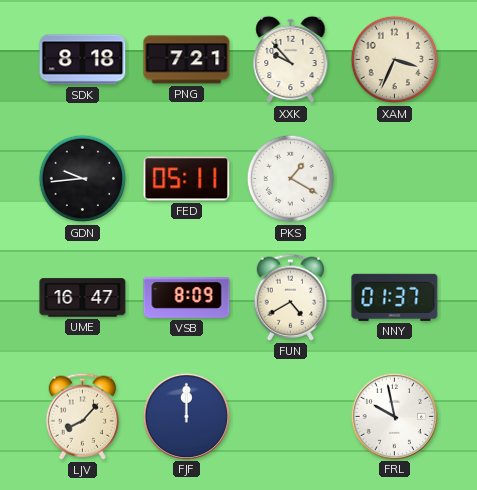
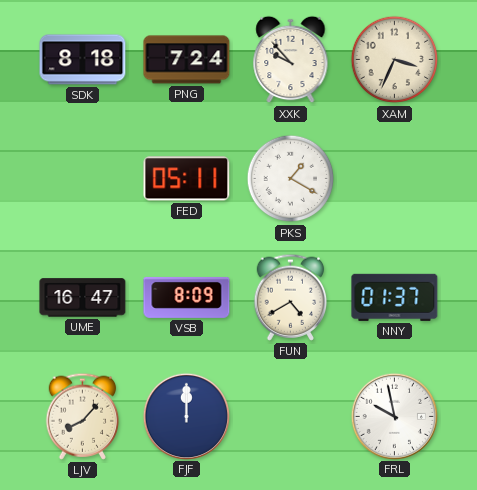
PNG: 7:21 -> 7:24
GDN: 9:44 -> none
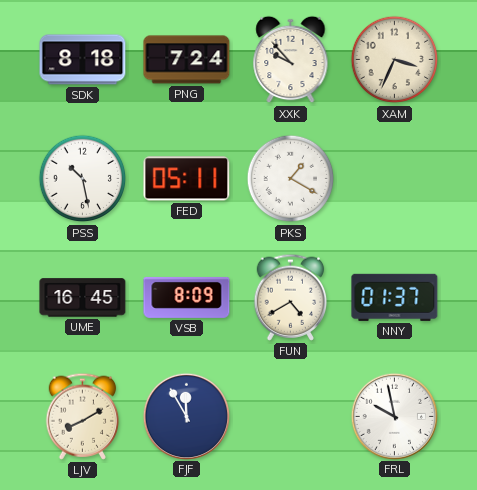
PSS: none -> 10:28
UME: 16:47 -> 16:45
LJV: 8:07 -> 8:10
FJF: 12:00 -> 11:55
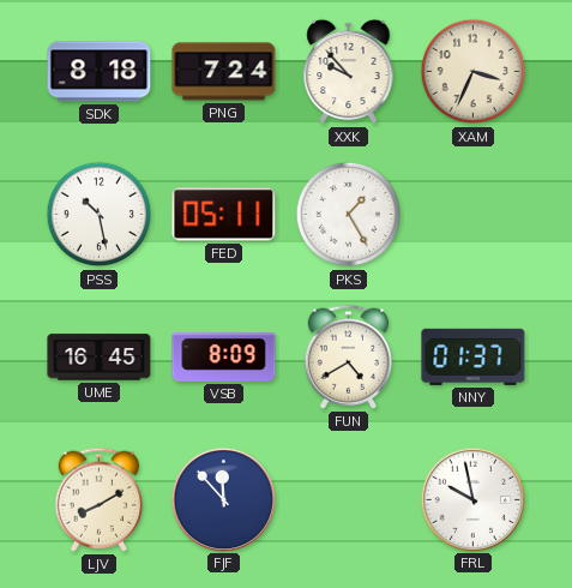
PKS: 1:20 -> 1:25
FJF: 11:55 -> 11:53
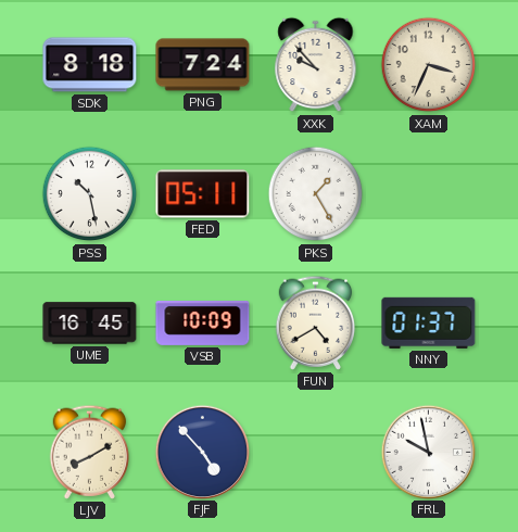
VSB: 8:09 -> 10:09
FJF: 11:53 -> 4:53
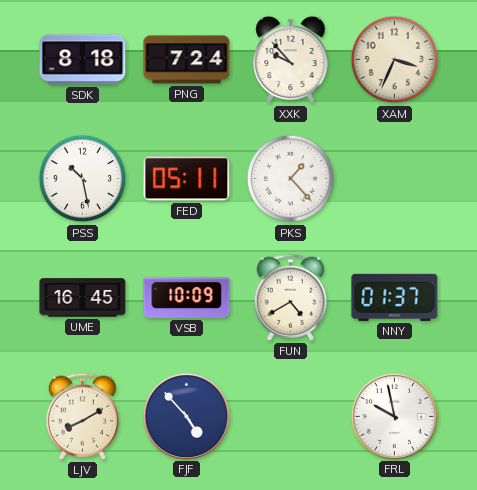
PKS: 1:25 -> 1:23
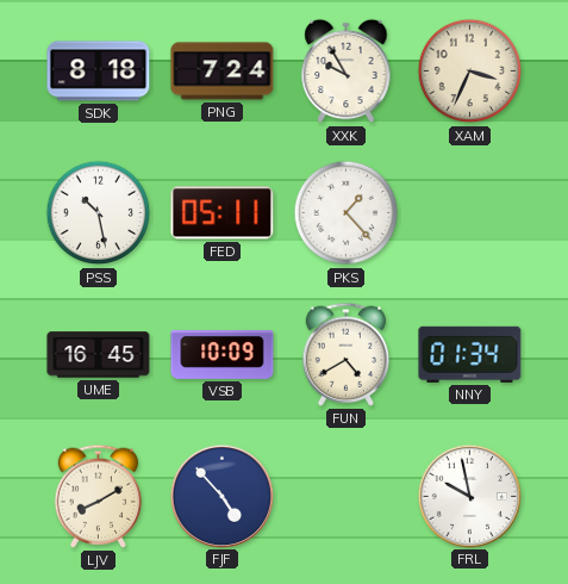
XXK: 9:53 -> 9:55
NNY: 01:37 -> 01:34
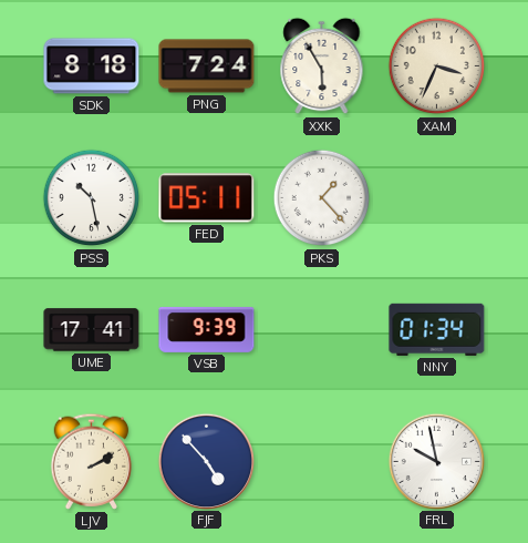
XXK: 9:55 -> 5:55
UME: 16:45 -> 17:41
VSB: 10:09 -> 9:39
FUN: 4:40 -> none
LJV: 8:10 -> 2:10
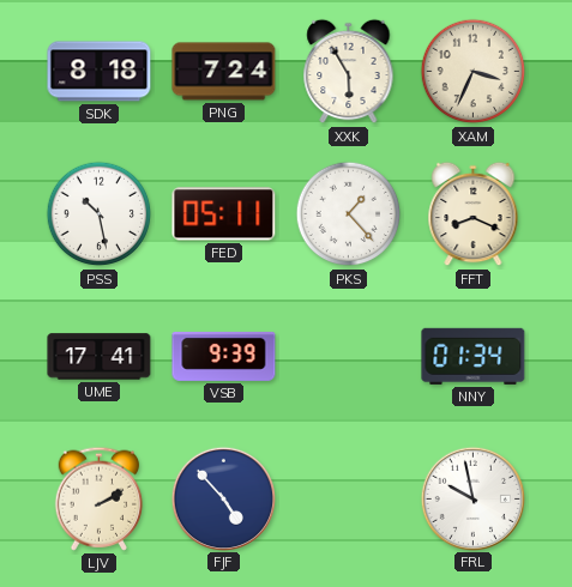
FFT: none -> 8:19
